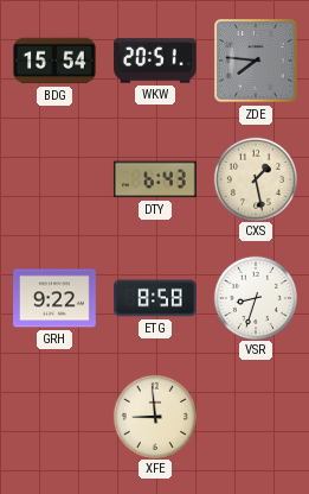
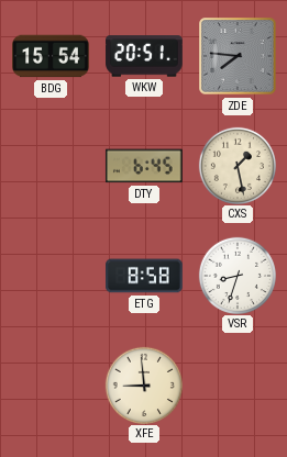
DTY: 6:43 -> 6:45
GRH: 9:22 -> none
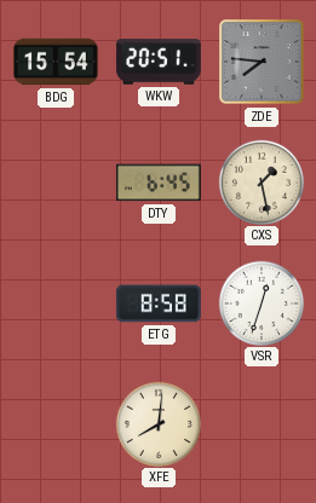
VSR: 8:33 -> 12:33
XFE: 8:59 -> 8:01
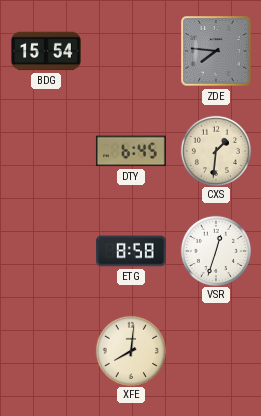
WKW: 20:51 -> none
CXS: 1:28 -> 1:31
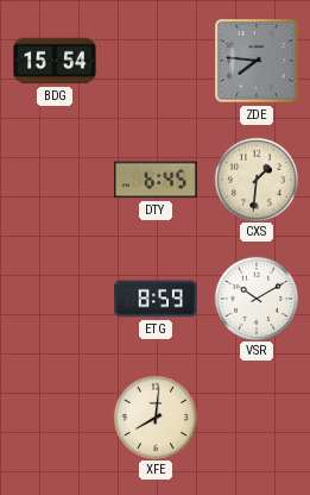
ETG: 8:58 -> 8:59
VSR: 12:33 -> 10:10
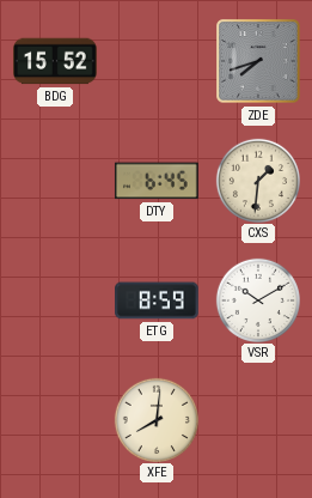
BDG: 15:54 -> 15:52
ZDE: 7:46 -> 7:42
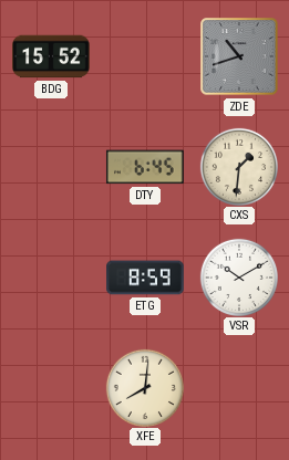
ZDE: 7:42 -> 10:42
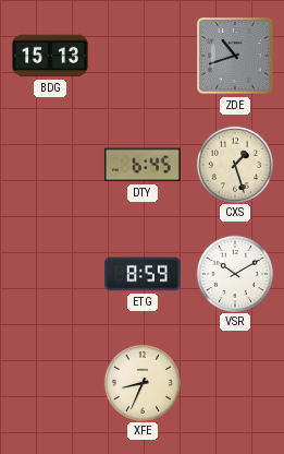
BDG: 15:52 -> 15:13
CXS: 1:31 -> 1:27
XFE: 8:01 -> 8:34
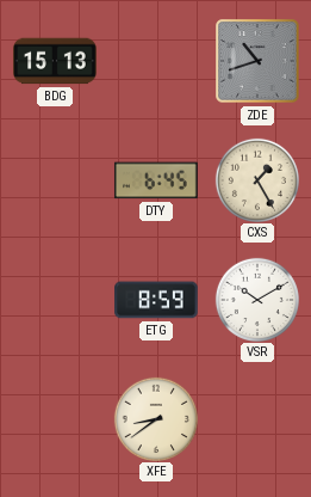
CXS: 1:27 -> 1:25
XFE: 8:34 -> 8:39
